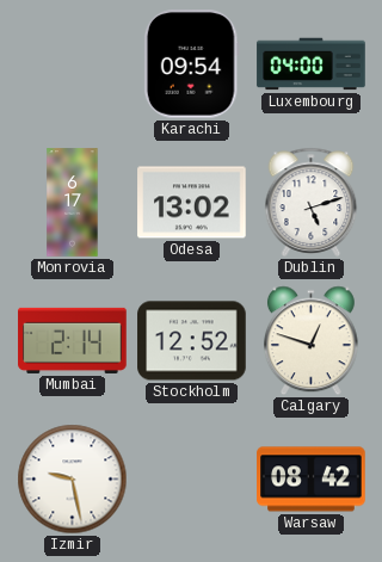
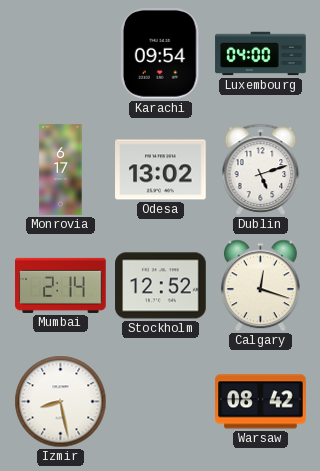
Calgary: 12:48 -> 12:18
Izmir: 9:28 -> 8:28
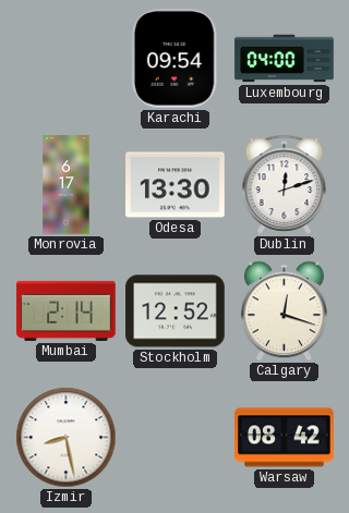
Odesa: 13:02 -> 13:30
Dublin: 5:12 -> 12:12
